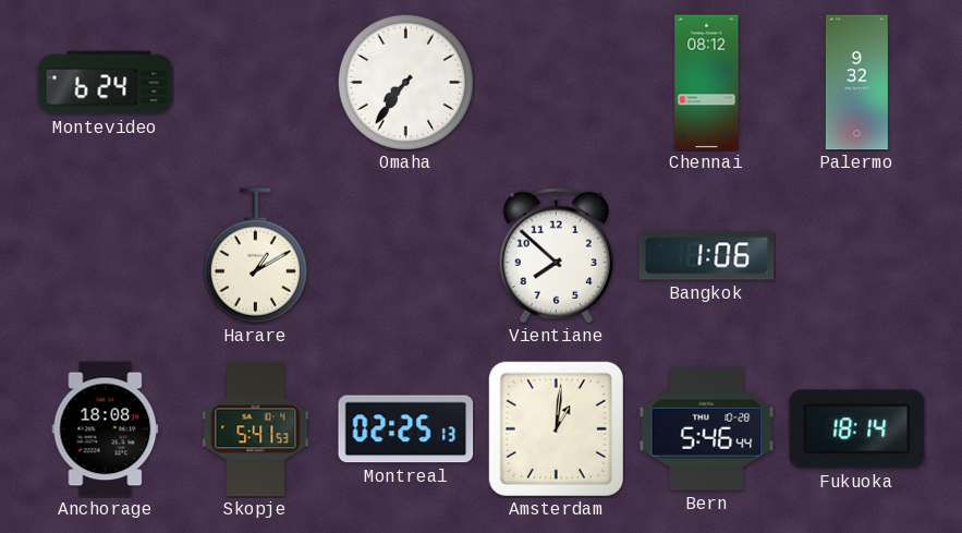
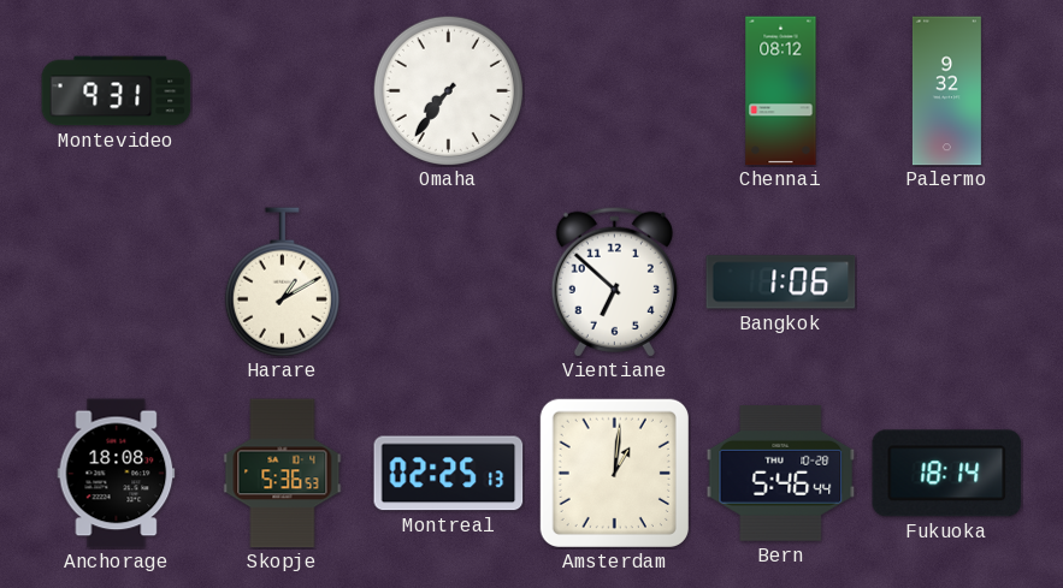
Montevideo: 6:24 -> 9:31
Vientiane: 7:52 -> 6:52
Skopje: 5:41 -> 5:36
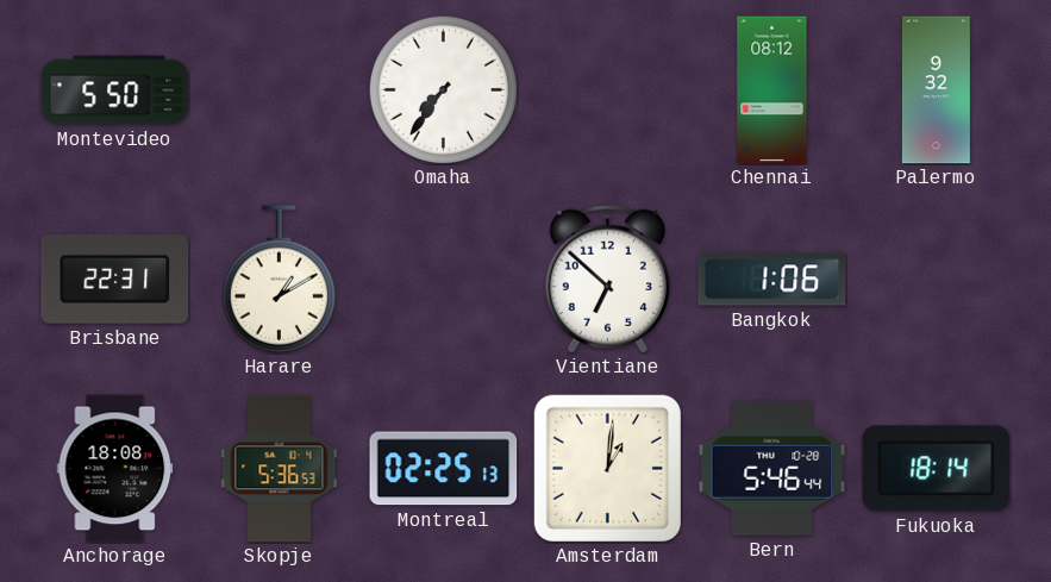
Montevideo: 9:31 -> 5:50
Brisbane: none -> 22:31
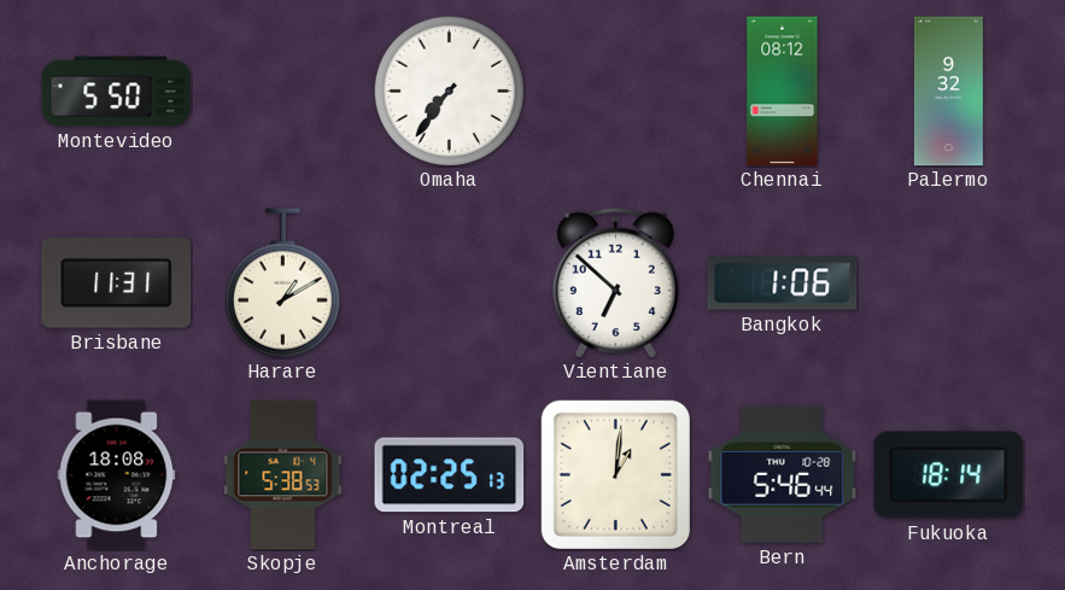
Brisbane: 22:31 -> 11:31
Skopje: 5:36 -> 5:38
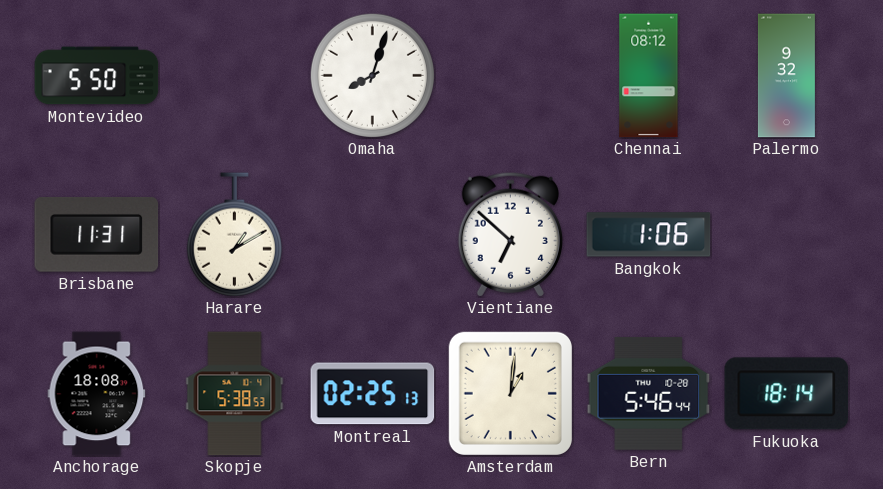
Omaha: 7:36 -> 8:03
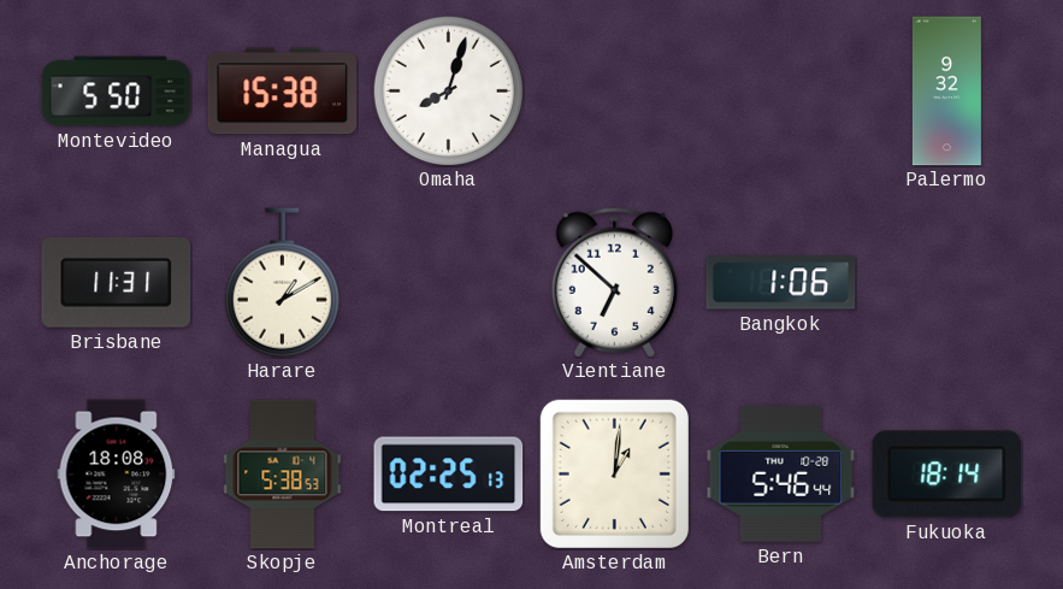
Managua: none -> 15:38
Chennai: 08:12 -> none
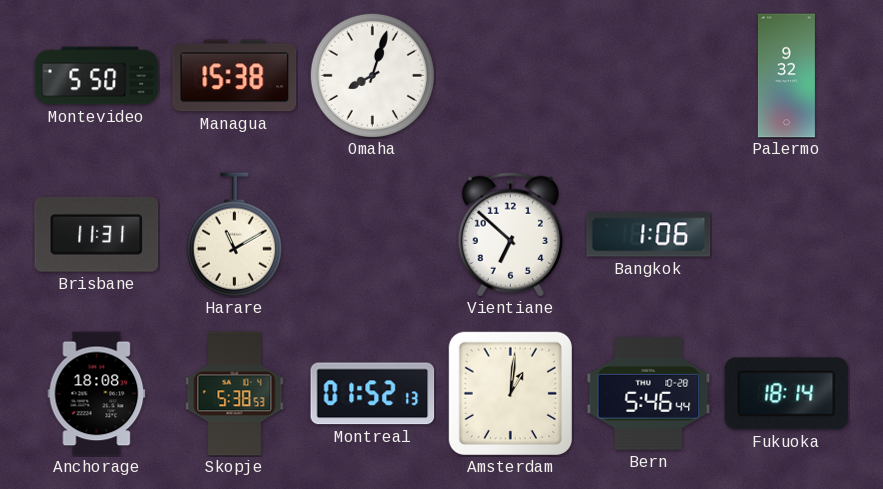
Harare: 1:10 -> 11:10
Montreal: 02:25 -> 01:52
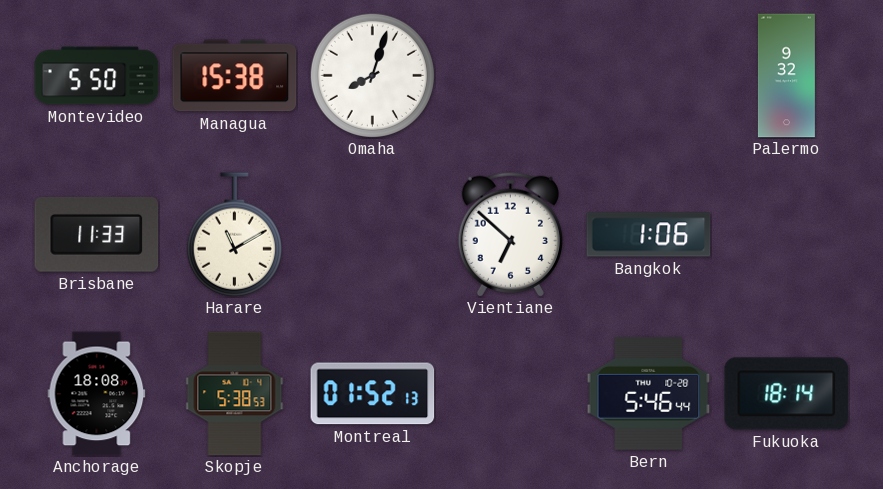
Brisbane: 11:31 -> 11:33
Amsterdam: 1:01 -> none
